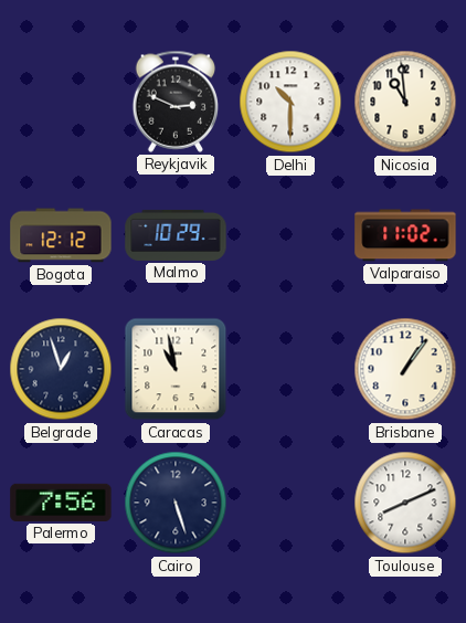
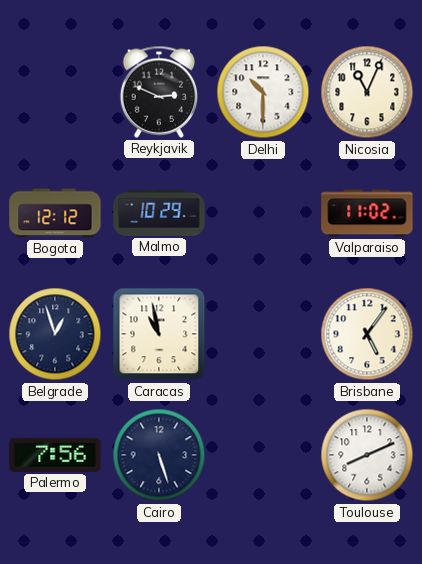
Nicosia: 10:59 -> 11:04
Brisbane: 1:06 -> 5:06
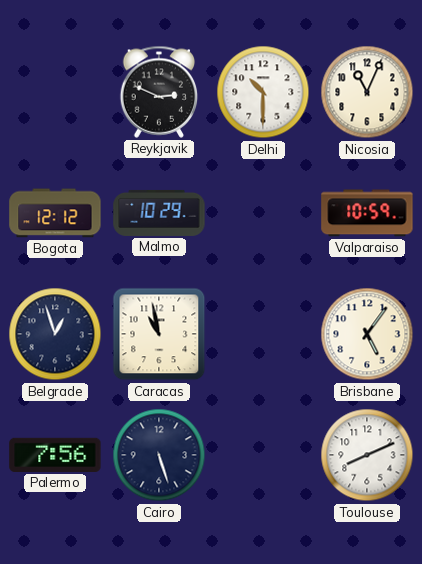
Valparaiso: 11:02 -> 10:59
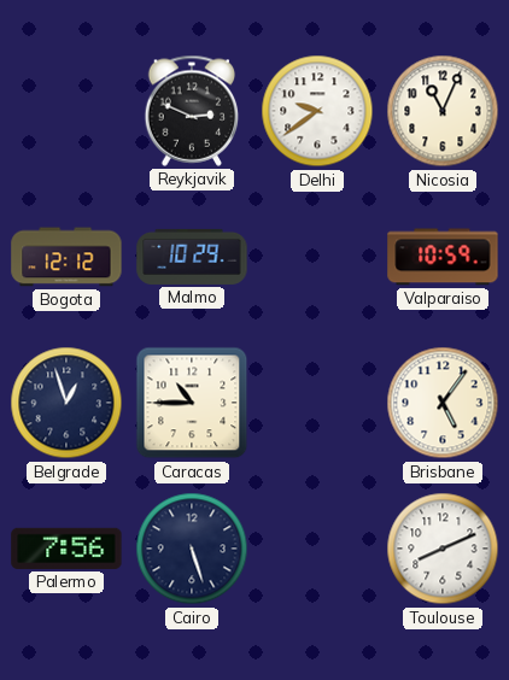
Delhi: 10:30 -> 9:39
Caracas: 10:58 -> 10:45
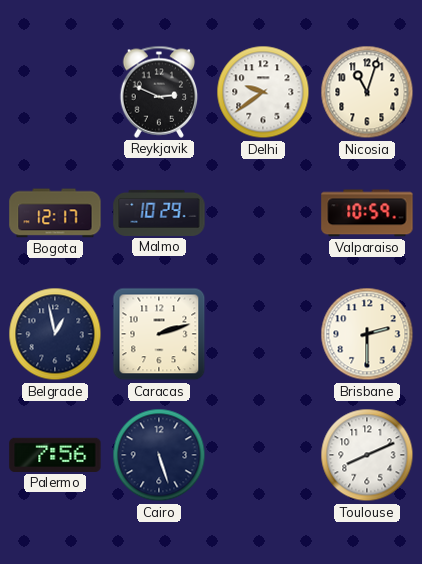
Nicosia: 11:04 -> 11:03
Bogota: 12:12 -> 12:17
Belgrade: 12:57 -> 12:58
Caracas: 10:45 -> 2:12
Brisbane: 5:06 -> 2:30
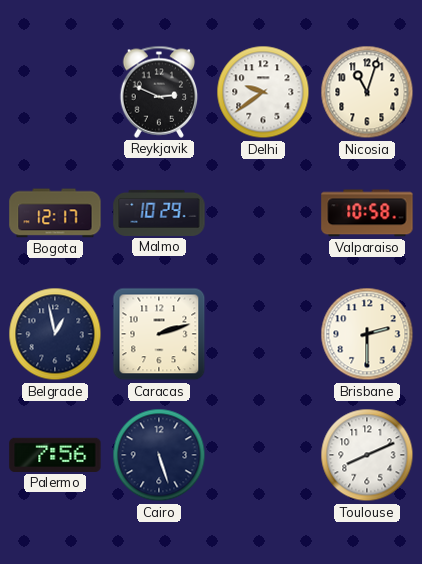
Valparaiso: 10:59 -> 10:58
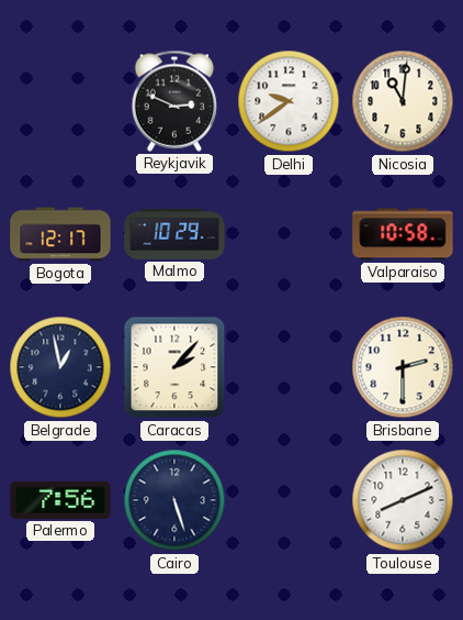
Nicosia: 11:03 -> 11:01
Caracas: 2:12 -> 2:07
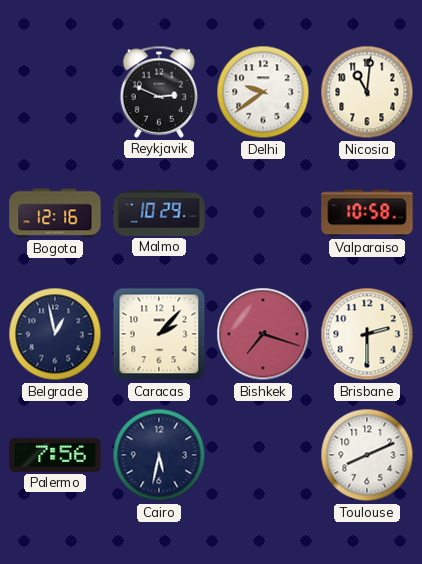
Bogota: 12:17 -> 12:16
Bishkek: none -> 7:18
Cairo: 5:27 -> 5:32
